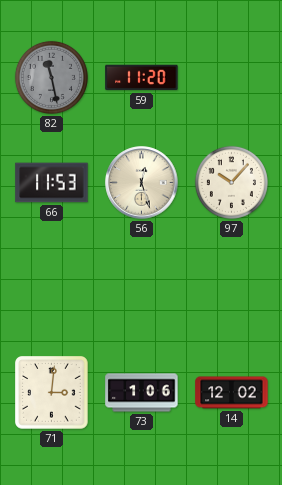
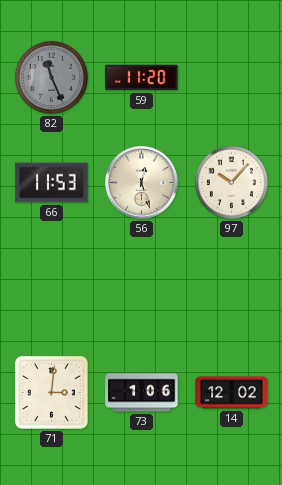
82: 11:28 -> 11:26
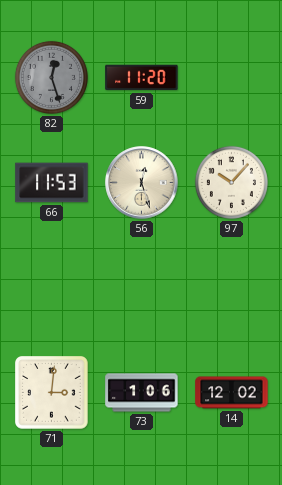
82: 11:26 -> 12:27
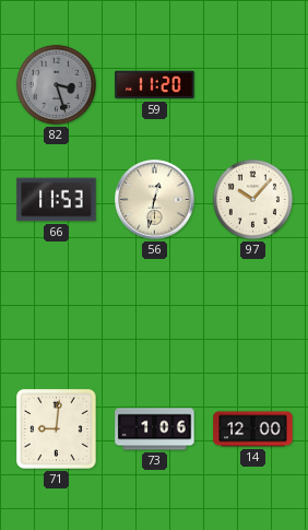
82: 12:27 -> 3:27
56: 12:27 -> 12:32
71: 3:01 -> 9:01
14: 12:02 -> 12:00
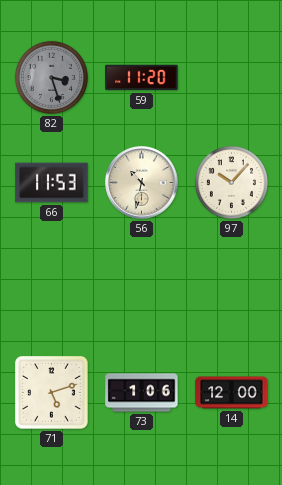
56: 12:32 -> 10:32
71: 9:01 -> 5:12
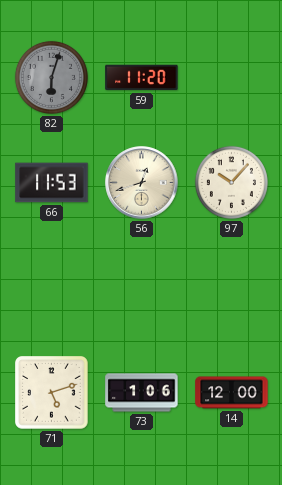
82: 3:27 -> 6:03
56: 10:32 -> 12:42
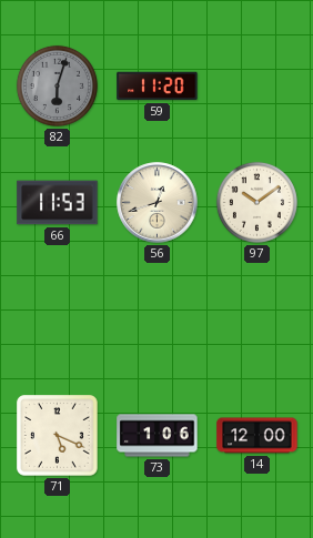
97: 10:07 -> 10:09
71: 5:12 -> 5:19
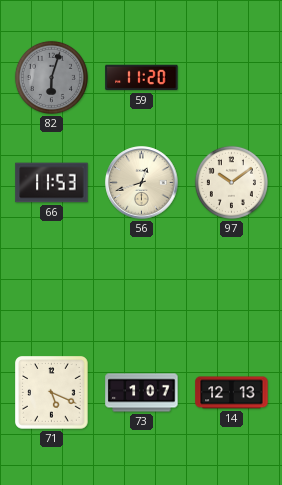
73: 1:06 -> 1:07
14: 12:00 -> 12:13
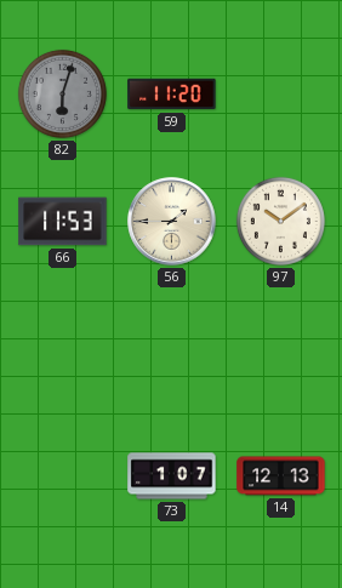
56: 12:42 -> 1:45
71: 5:19 -> none
